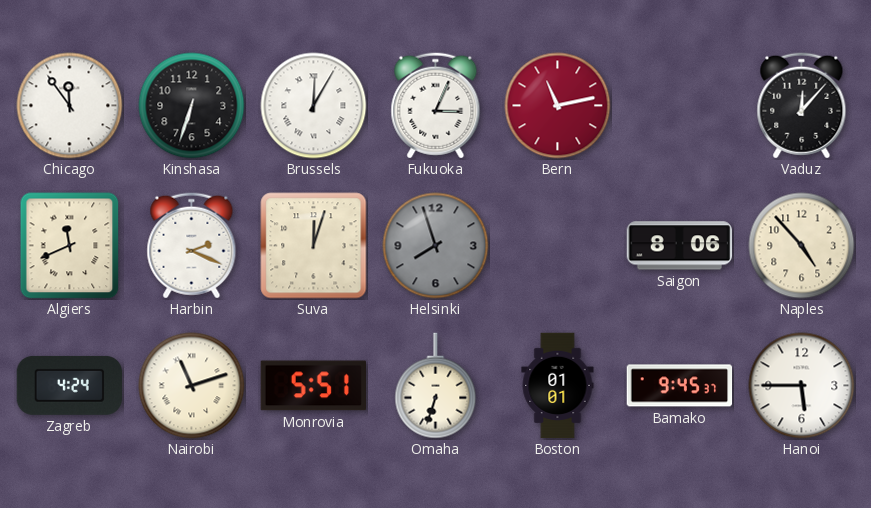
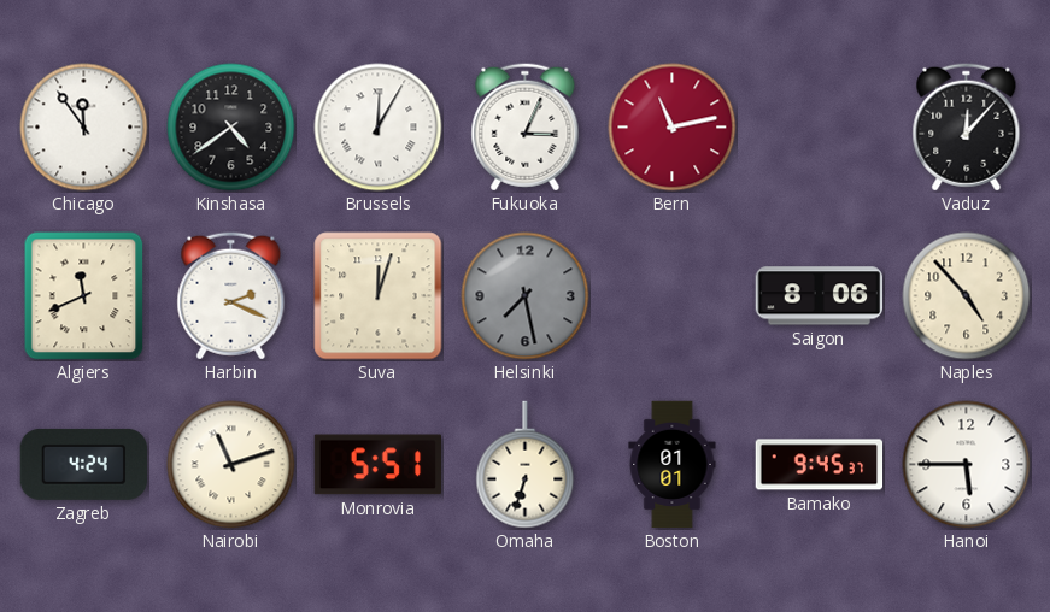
Kinshasa: 6:33 -> 4:39
Helsinki: 7:57 -> 7:28
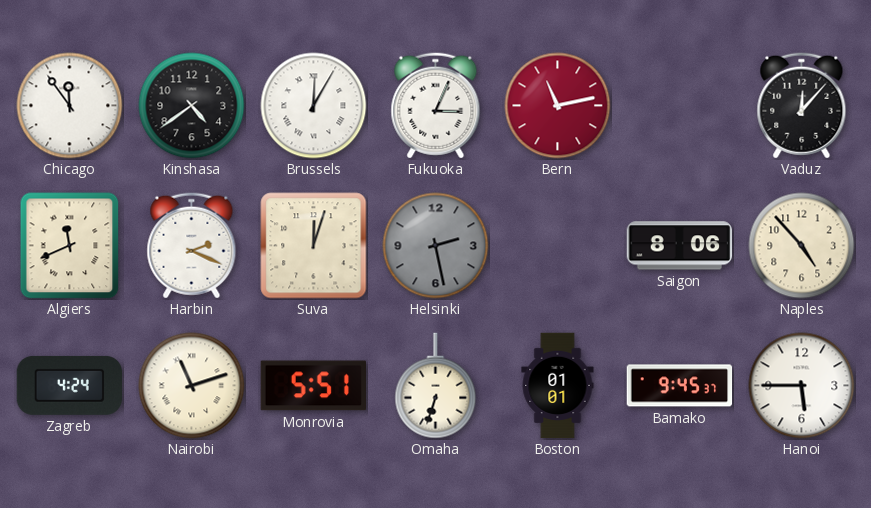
Helsinki: 7:28 -> 2:28
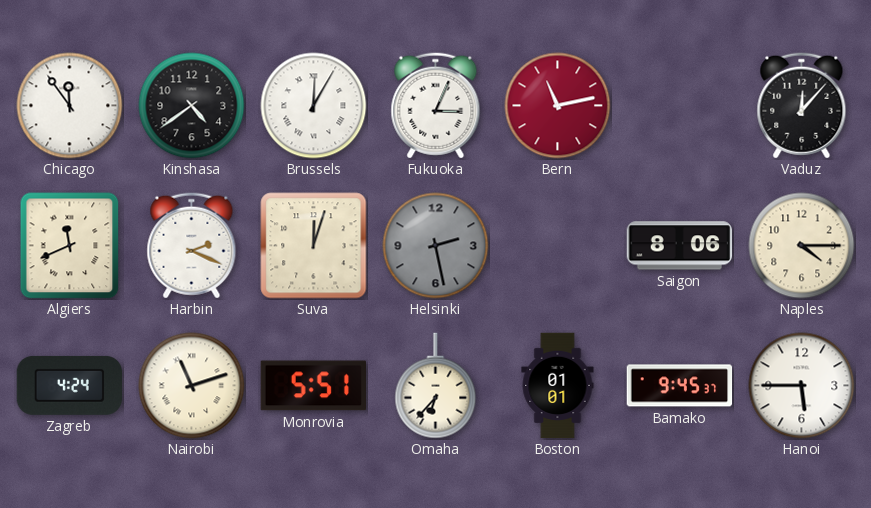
Naples: 4:53 -> 4:15
Omaha: 6:33 -> 6:37
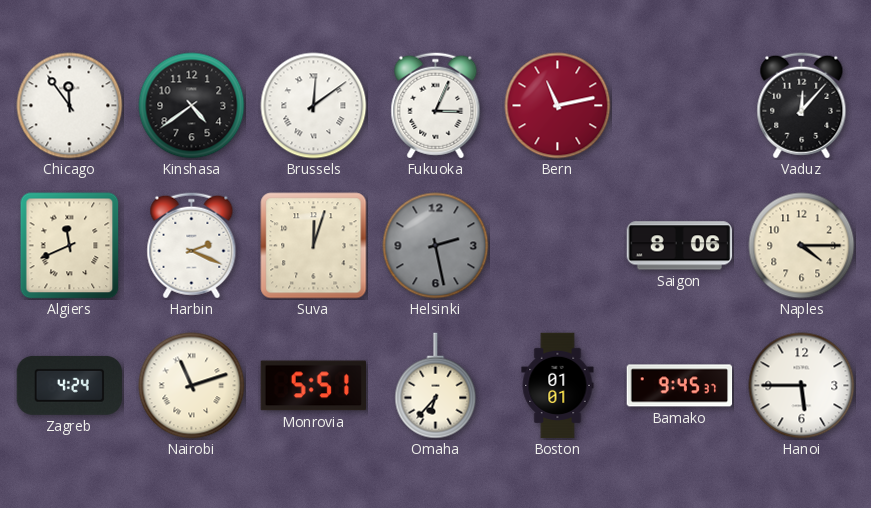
Brussels: 12:05 -> 12:09
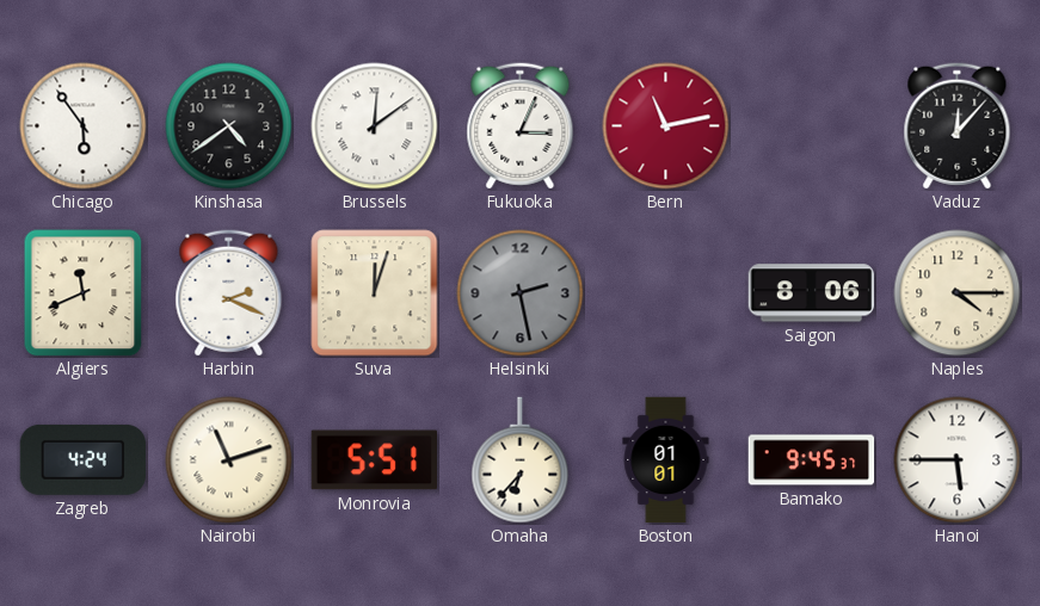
Chicago: 11:54 -> 5:54
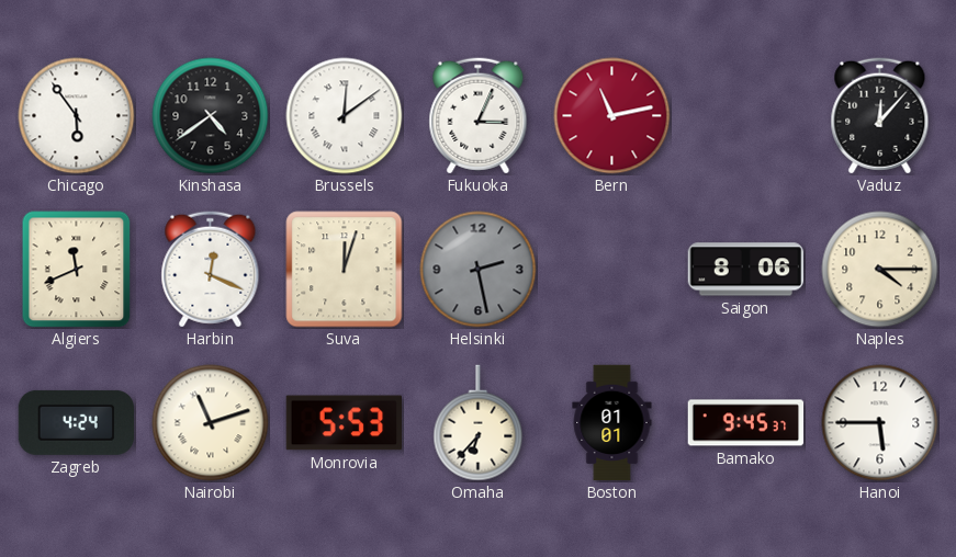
Harbin: 2:19 -> 12:19
Monrovia: 5:51 -> 5:53
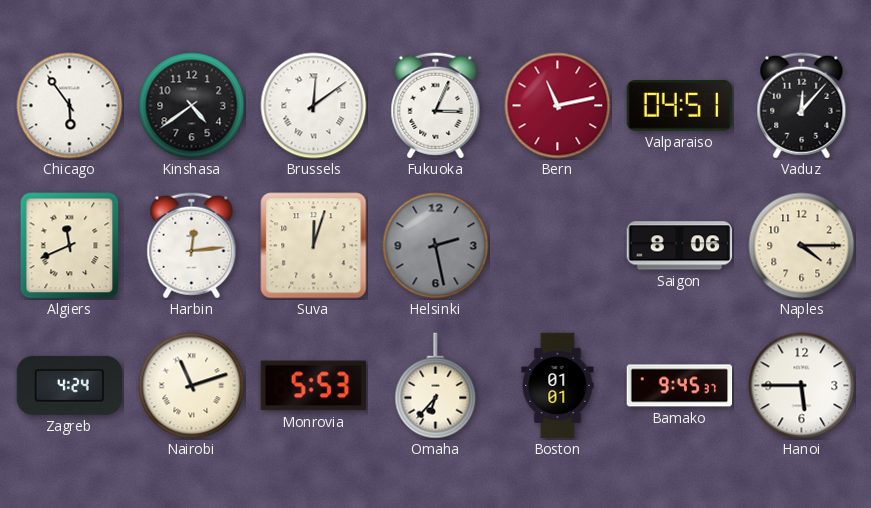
Valparaiso: none -> 04:51
Harbin: 12:19 -> 12:14
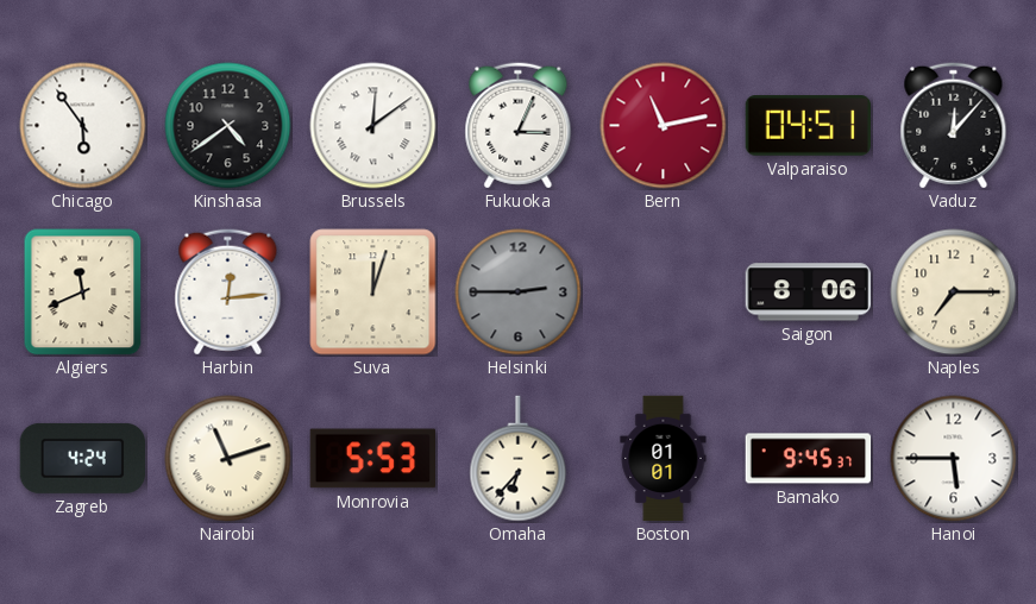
Helsinki: 2:28 -> 2:45
Naples: 4:15 -> 7:15
